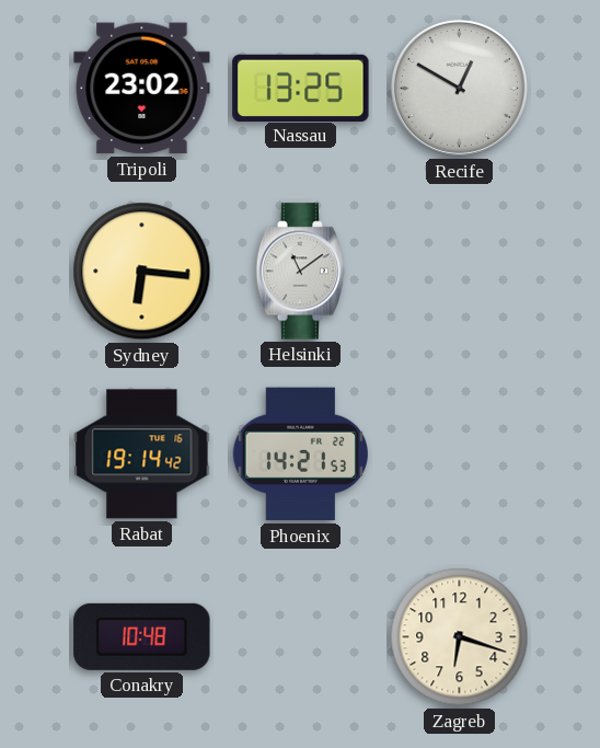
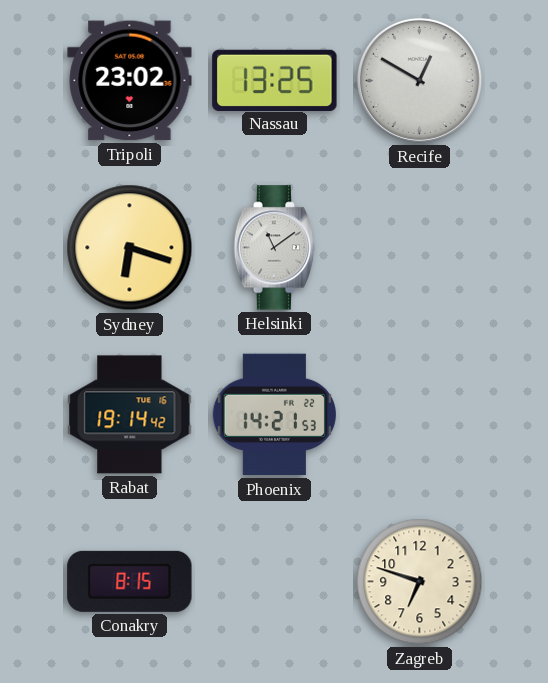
Sydney: 6:16 -> 6:18
Conakry: 10:48 -> 8:15
Zagreb: 6:18 -> 6:48
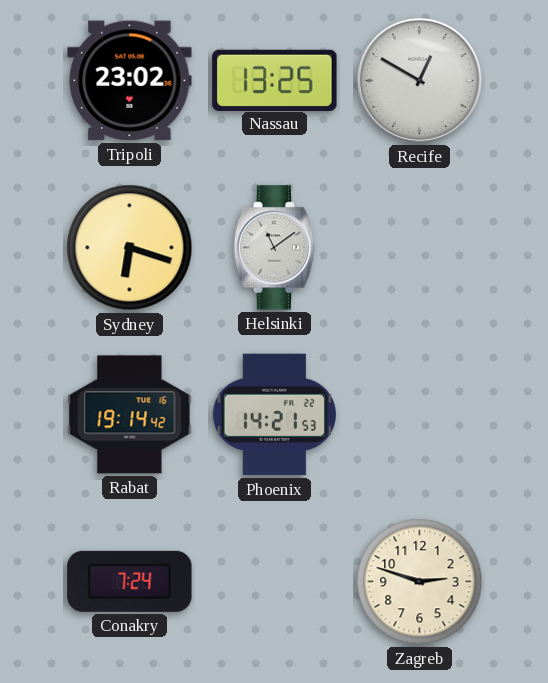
Conakry: 8:15 -> 7:24
Zagreb: 6:48 -> 2:48
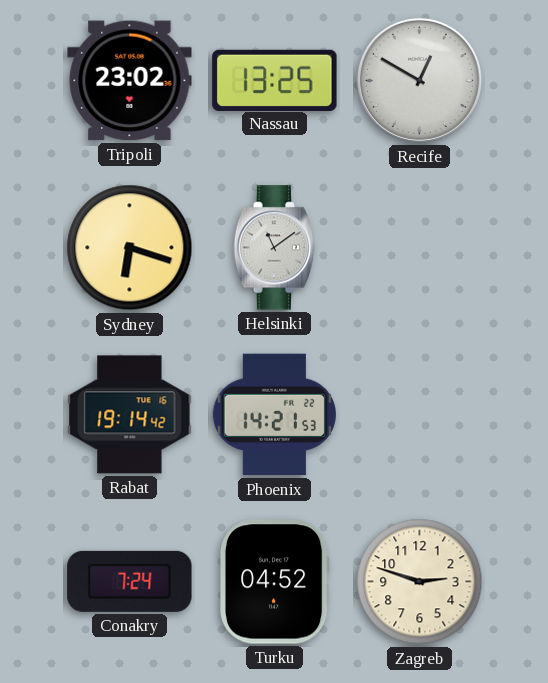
Turku: none -> 04:52
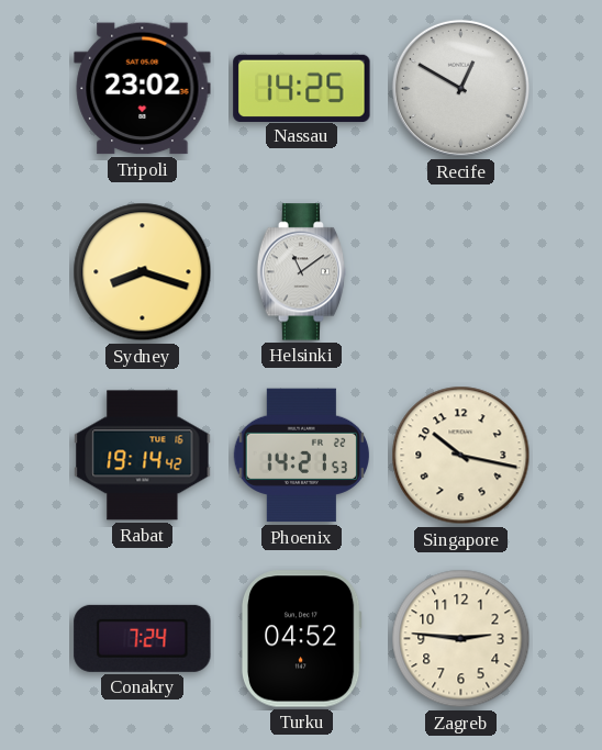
Nassau: 13:25 -> 14:25
Sydney: 6:18 -> 8:18
Singapore: none -> 10:17
Zagreb: 2:48 -> 2:46
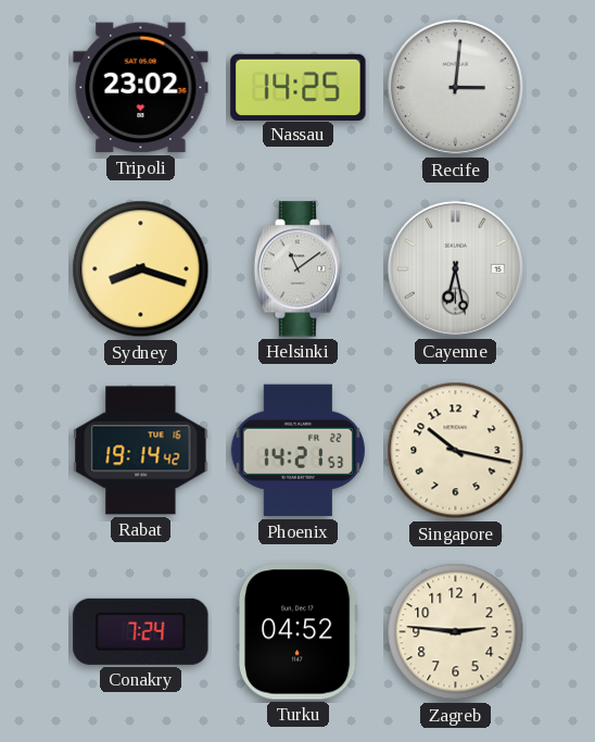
Recife: 12:50 -> 3:01
Cayenne: none -> 6:28
